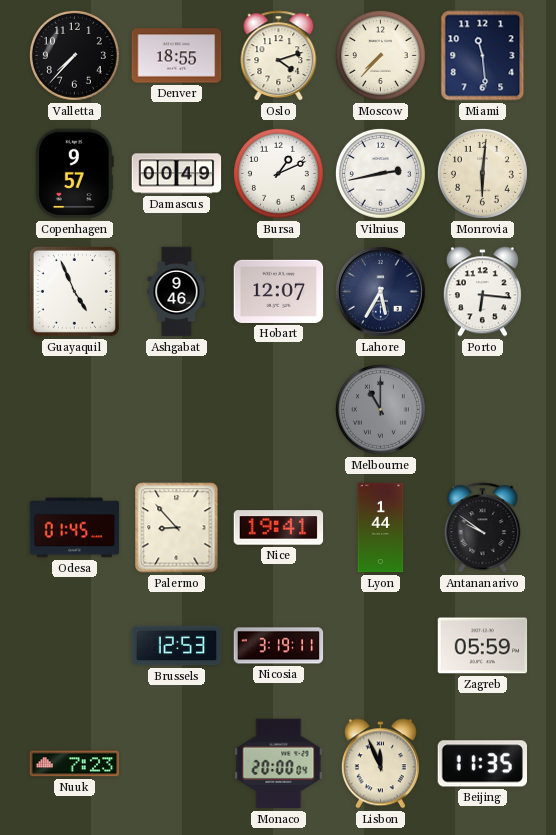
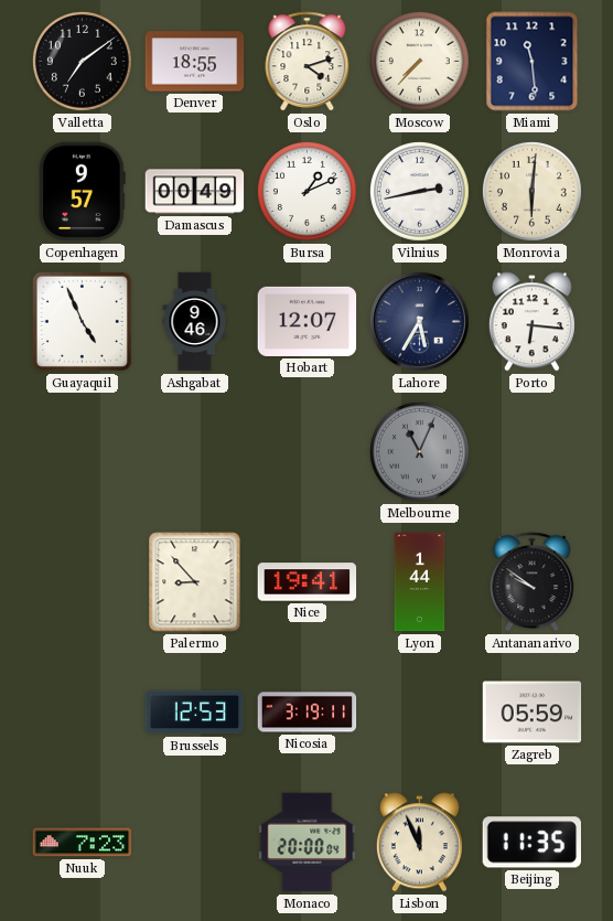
Valletta: 7:37 -> 7:09
Melbourne: 11:00 -> 11:04
Odesa: 01:45 -> none
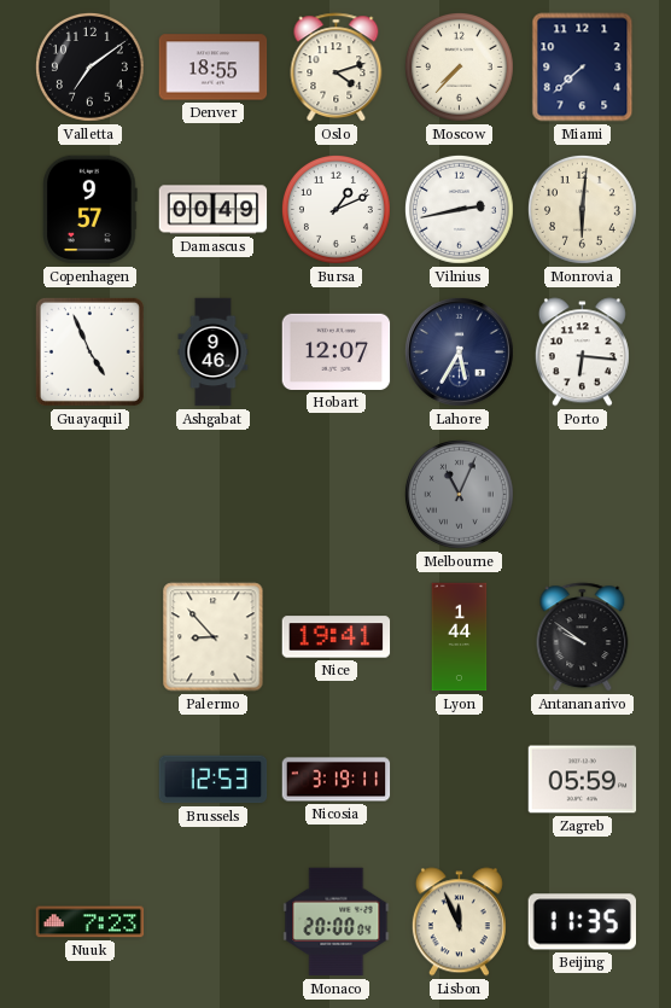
Miami: 11:29 -> 7:38
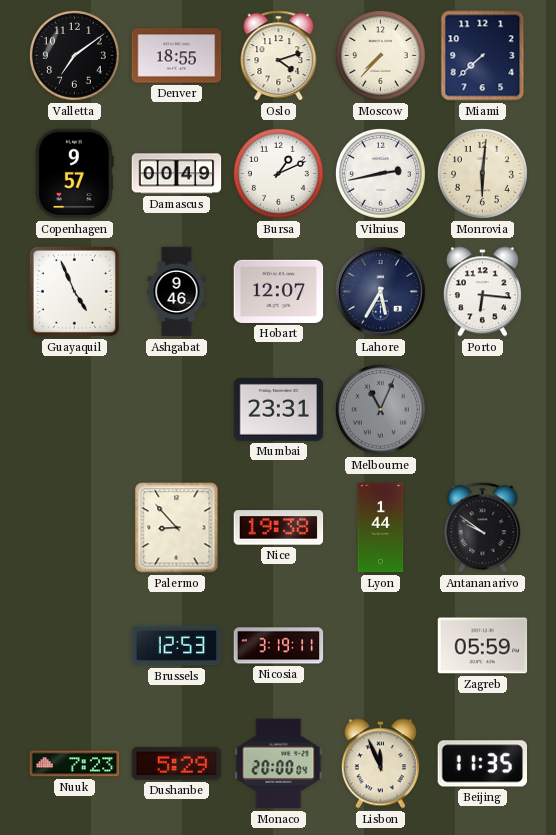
Mumbai: none -> 23:31
Nice: 19:41 -> 19:38
Dushanbe: none -> 5:29
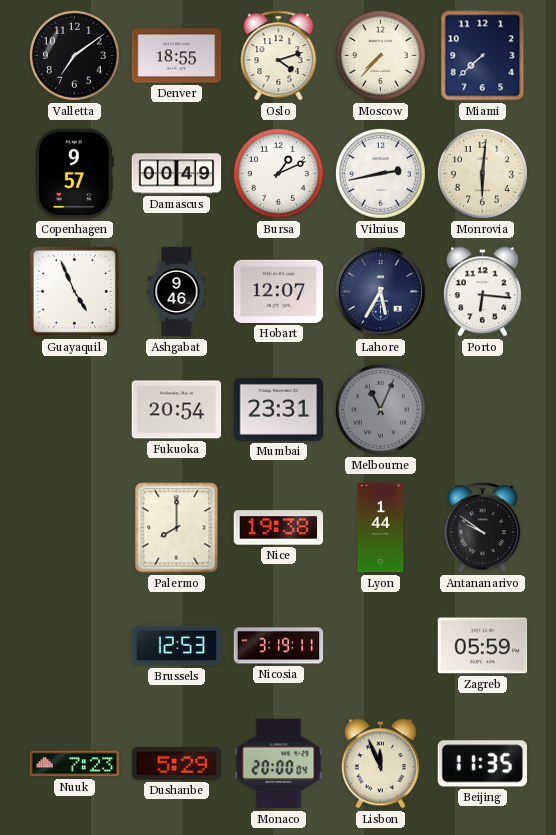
Fukuoka: none -> 20:54
Palermo: 8:53 -> 8:00
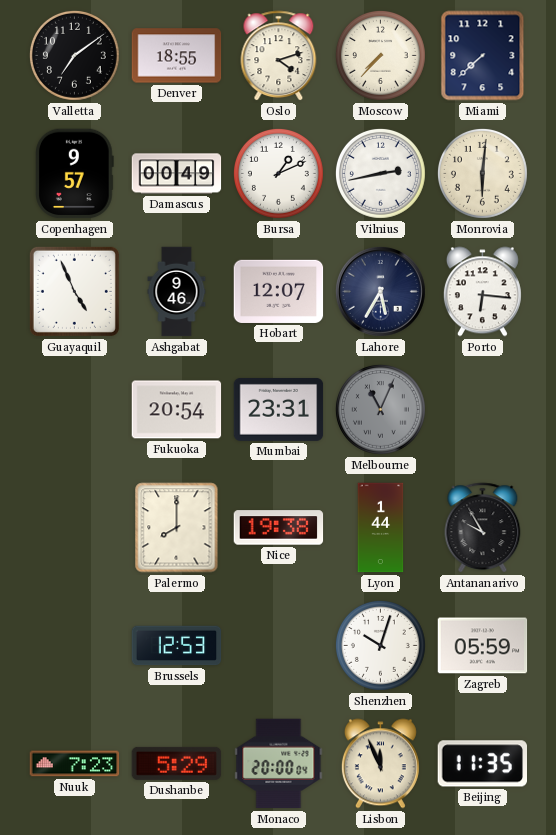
Antananarivo: 9:51 -> 9:55
Nicosia: 3:19 -> none
Shenzhen: none -> 10:03
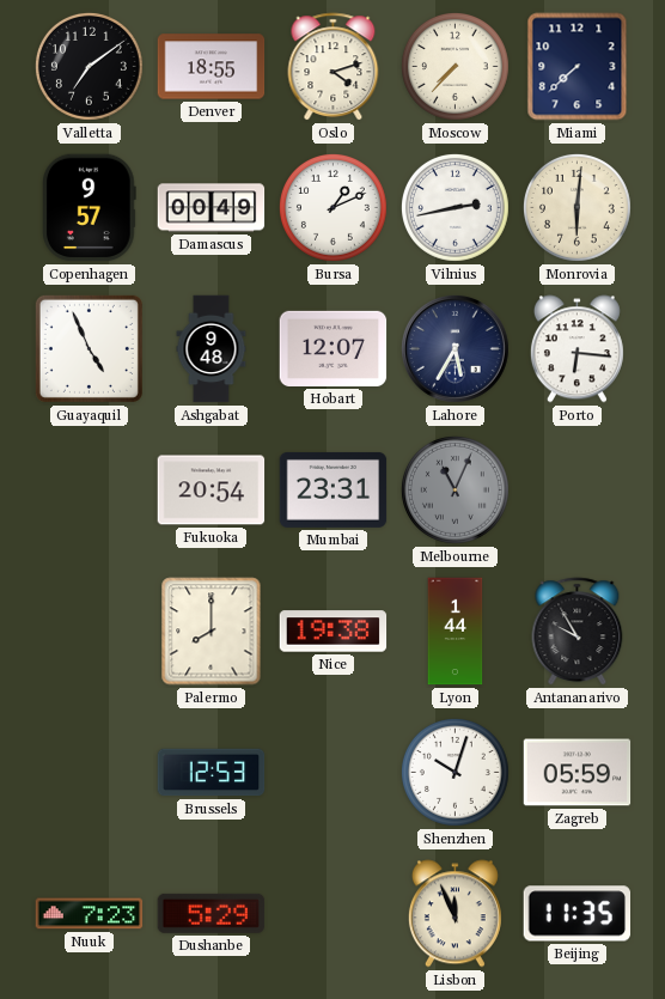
Ashgabat: 9:46 -> 9:48
Monaco: 20:00 -> none
